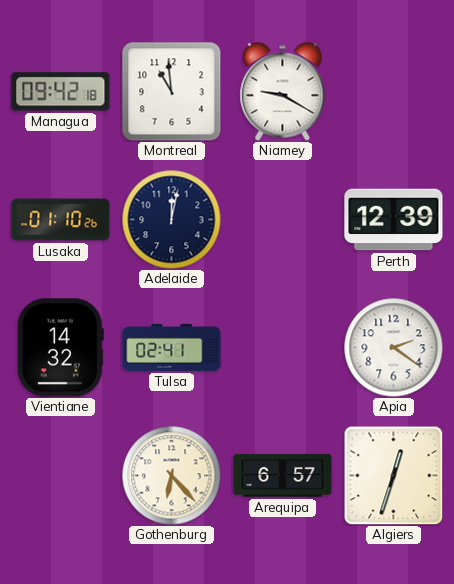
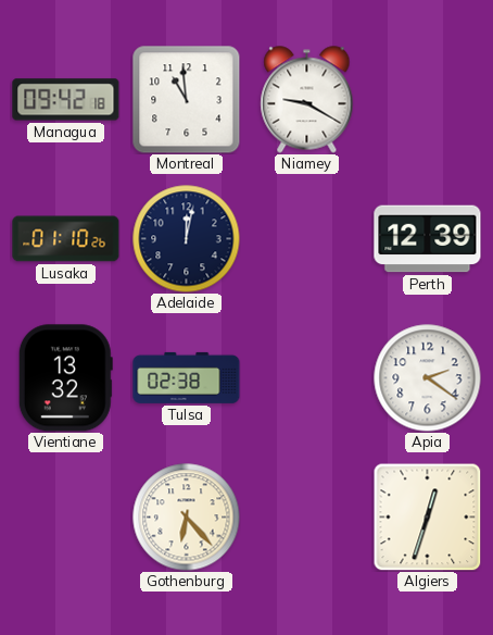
Vientiane: 14:32 -> 13:32
Tulsa: 02:41 -> 02:38
Arequipa: 6:57 -> none
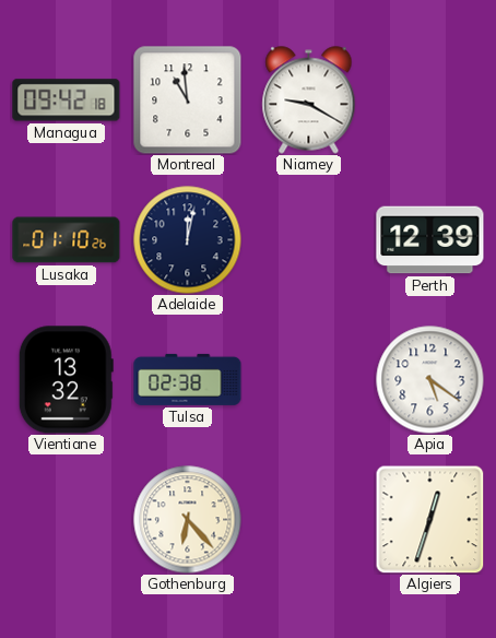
Apia: 2:21 -> 5:21
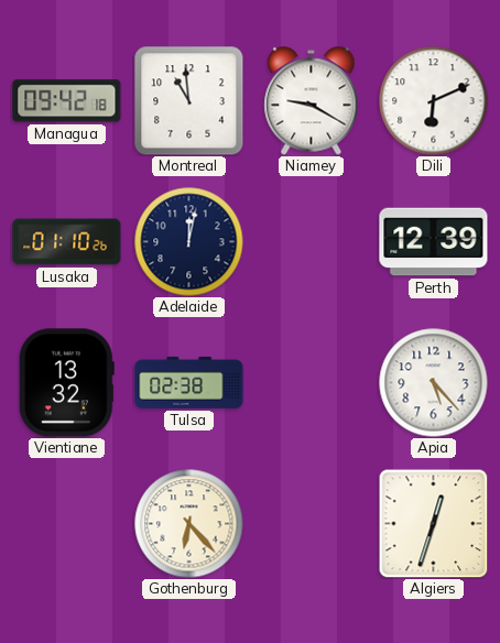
Dili: none -> 6:11
Apia: 5:21 -> 5:23
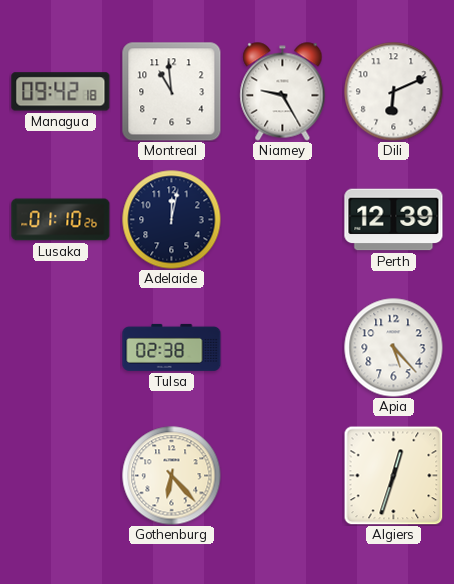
Niamey: 9:20 -> 9:25
Vientiane: 13:32 -> none
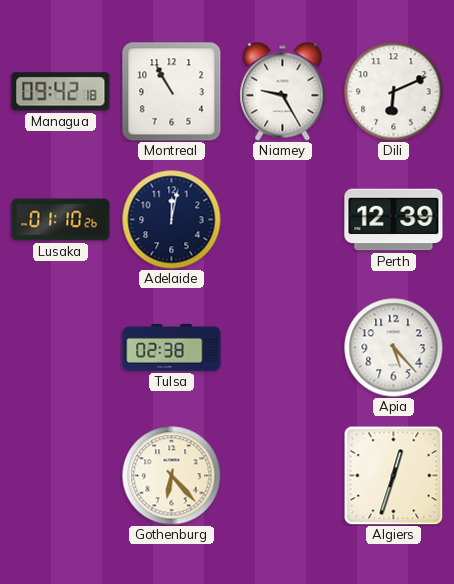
Montreal: 10:59 -> 10:55
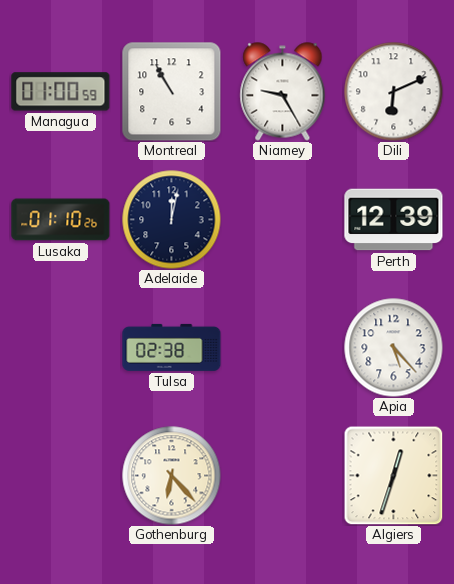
Managua: 09:42 -> 01:00
